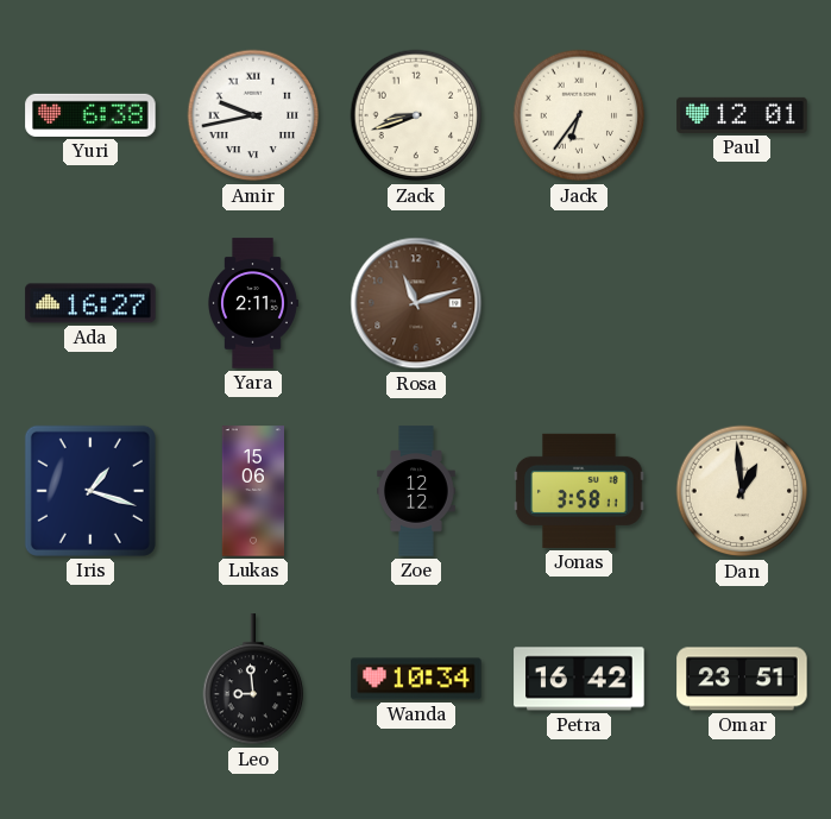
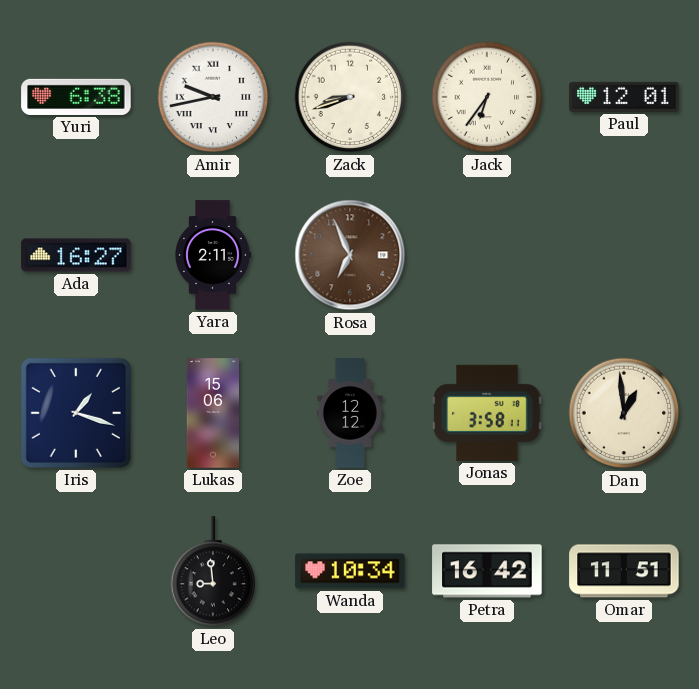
Rosa: 11:12 -> 6:56
Omar: 23:51 -> 11:51
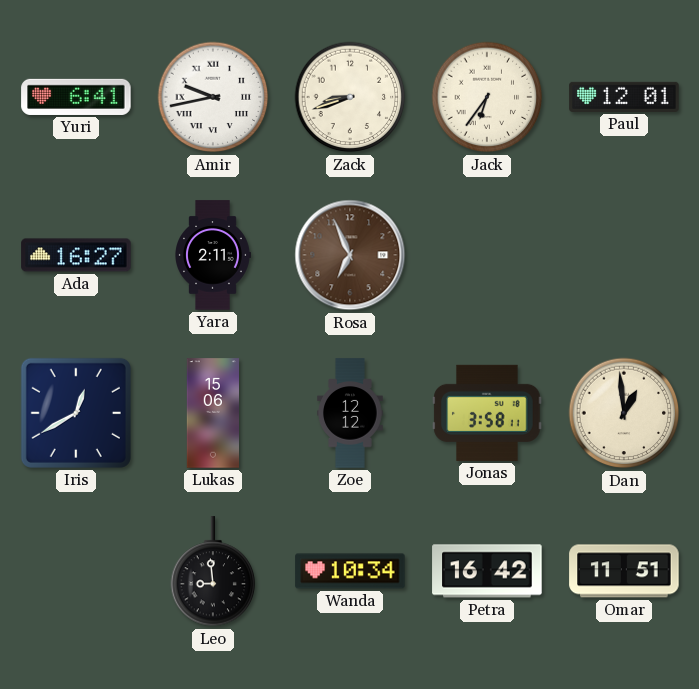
Yuri: 6:38 -> 6:41
Iris: 1:18 -> 12:40
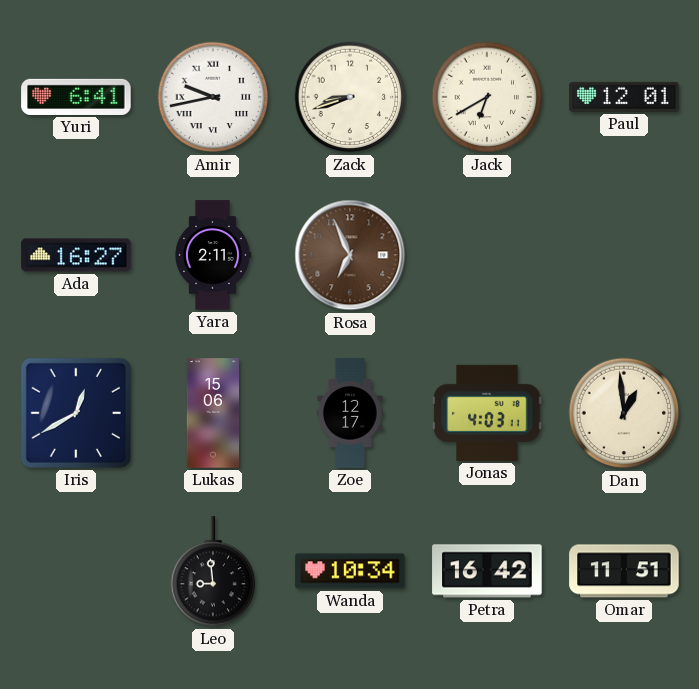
Jack: 6:36 -> 6:40
Zoe: 12:12 -> 12:17
Jonas: 3:58 -> 4:03
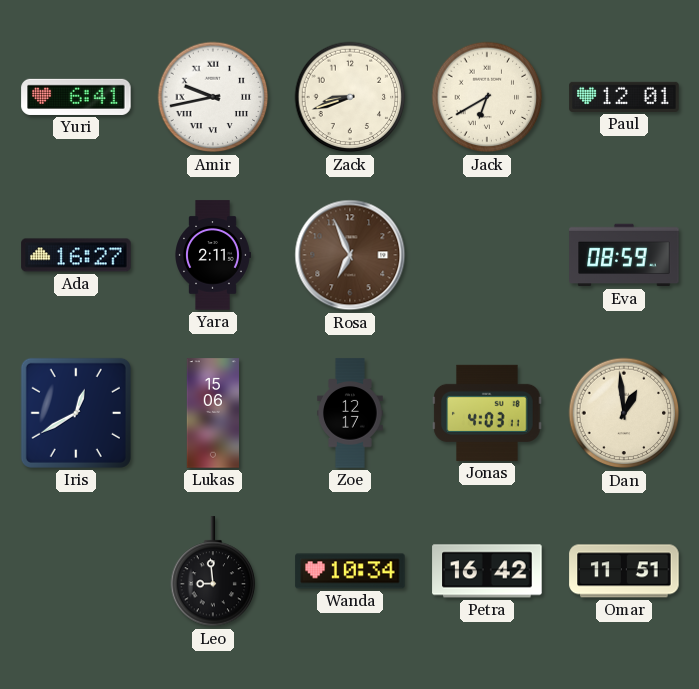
Eva: none -> 08:59
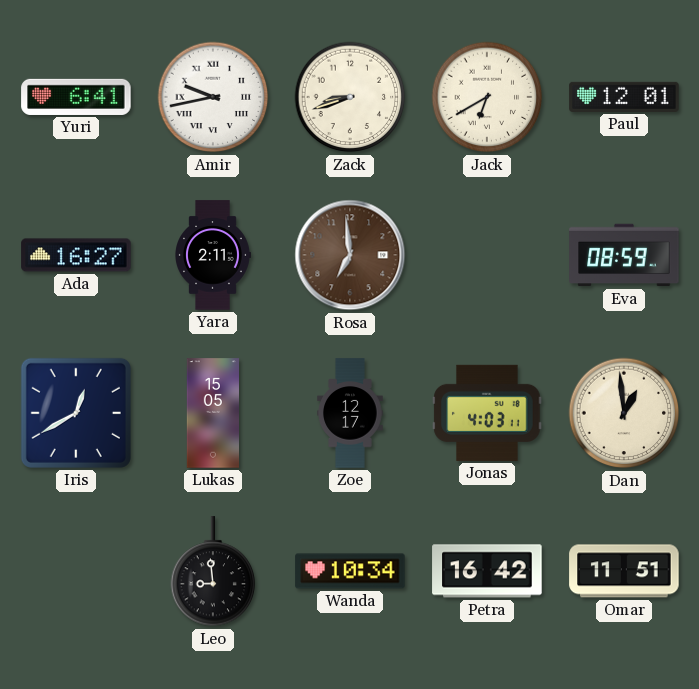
Rosa: 6:56 -> 6:59
Lukas: 15:06 -> 15:05
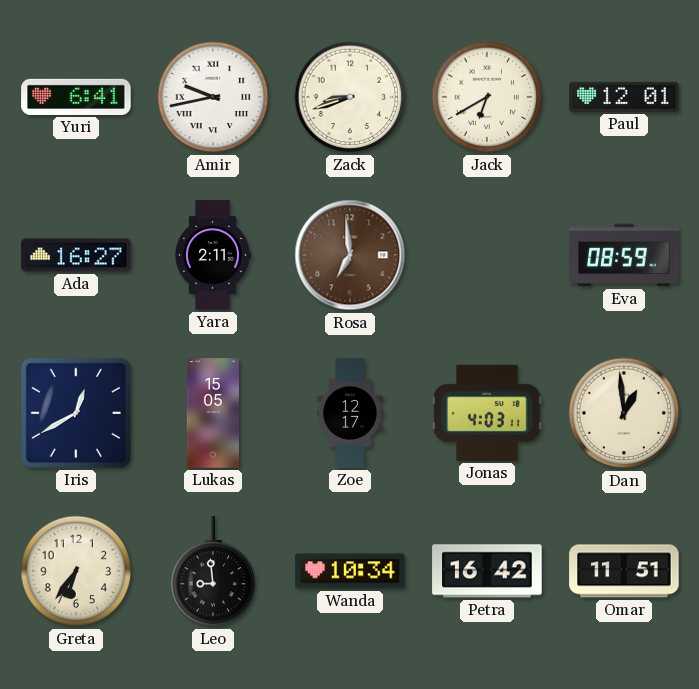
Greta: none -> 6:36
